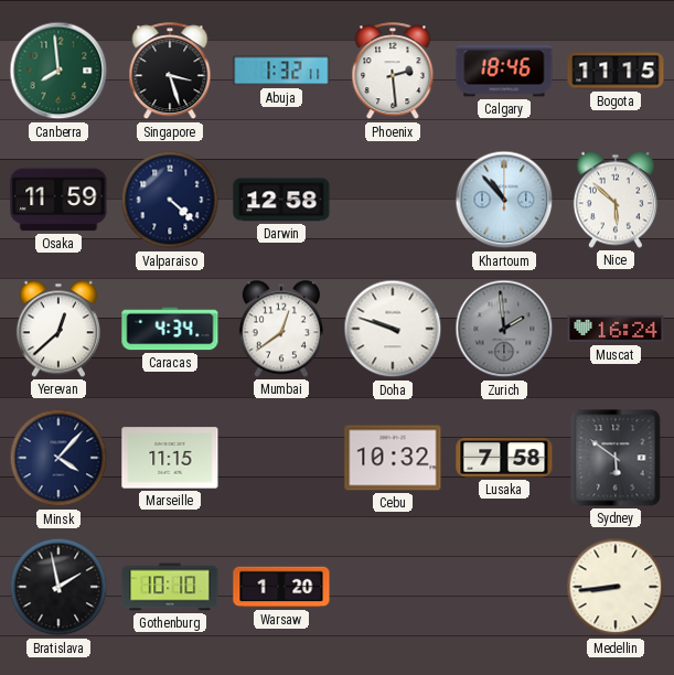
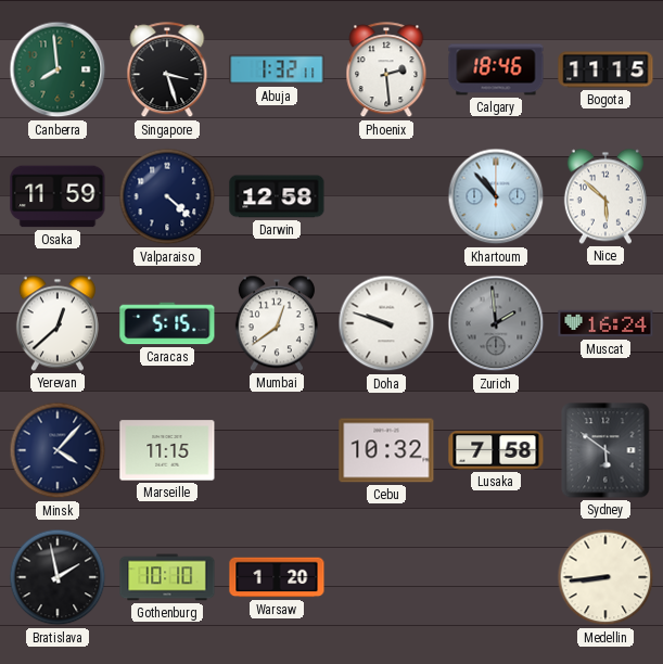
Caracas: 4:34 -> 5:15
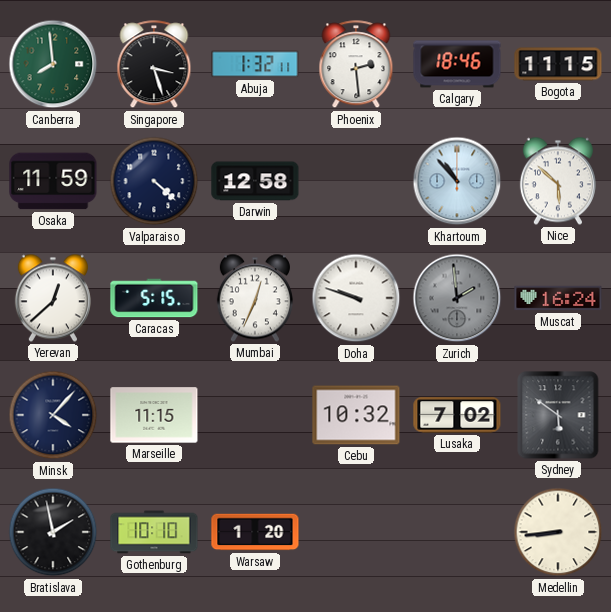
Mumbai: 12:39 -> 12:34
Lusaka: 7:58 -> 7:02
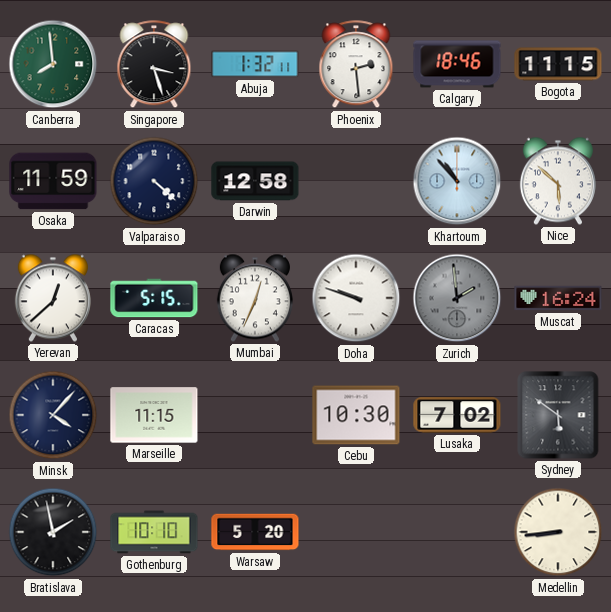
Cebu: 10:32 -> 10:30
Warsaw: 1:20 -> 5:20
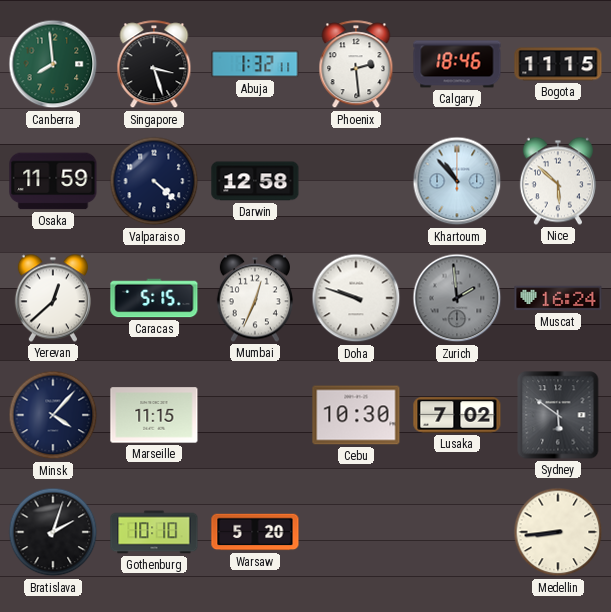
Bratislava: 1:58 -> 2:03
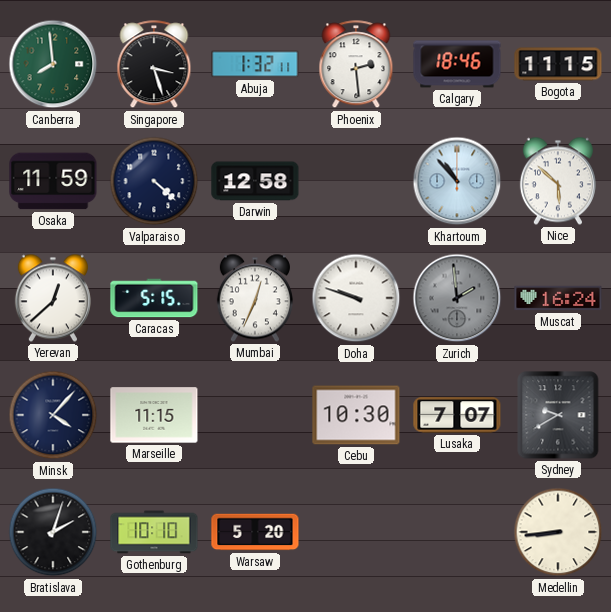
Lusaka: 7:02 -> 7:07
Sydney: 5:51 -> 9:40
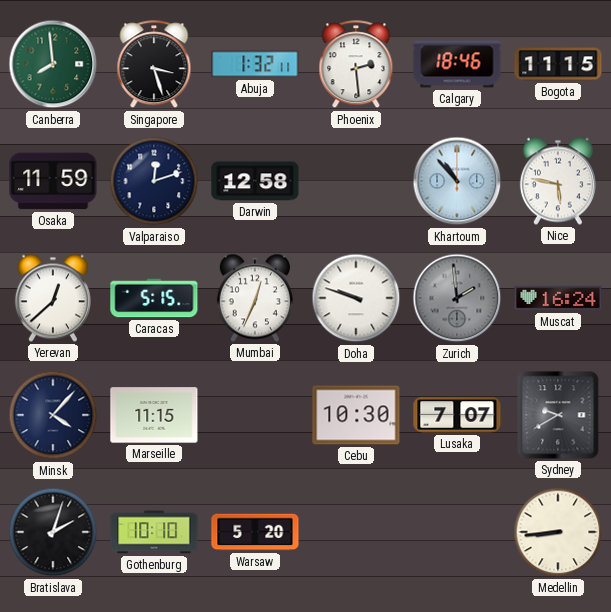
Valparaiso: 4:22 -> 12:12
Nice: 5:52 -> 5:47
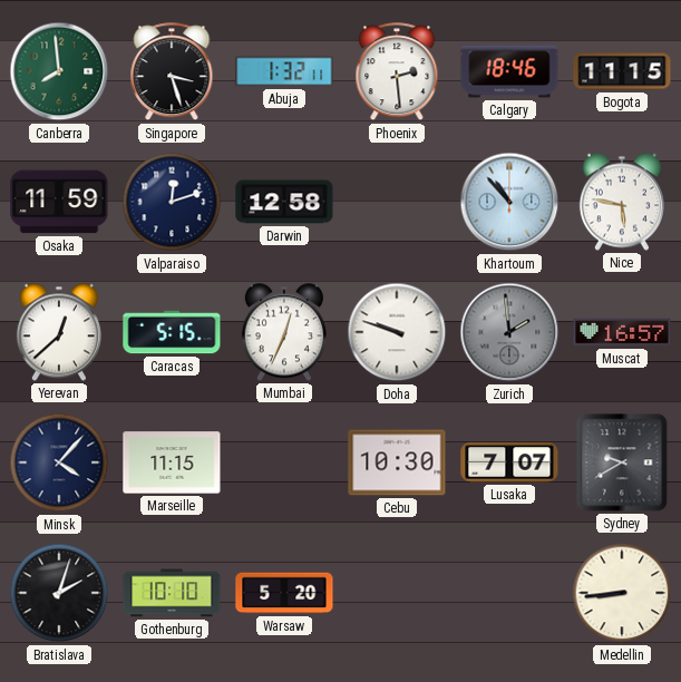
Muscat: 16:24 -> 16:57
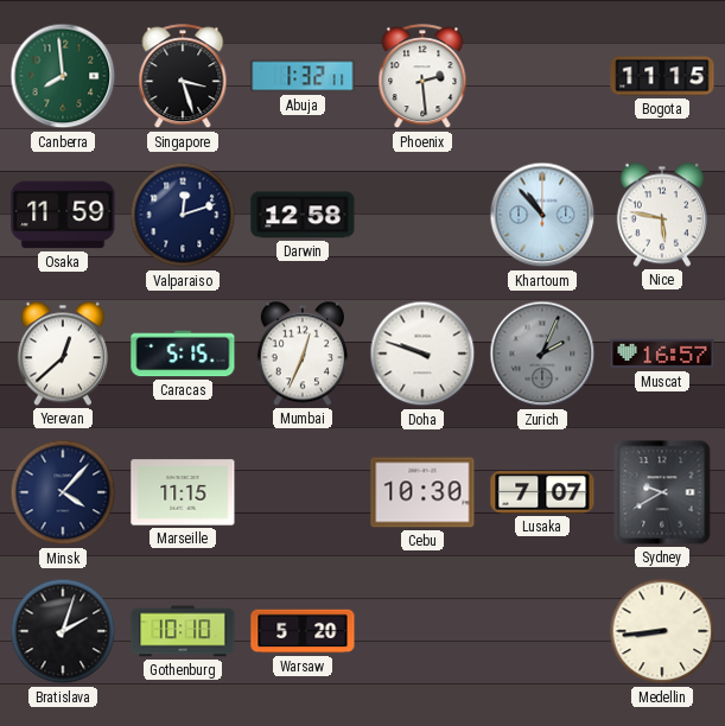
Calgary: 18:46 -> none
Zurich: 1:59 -> 2:04
